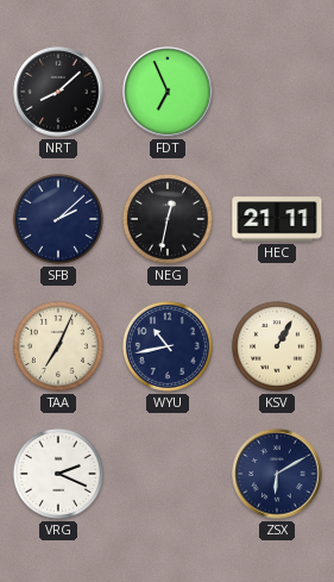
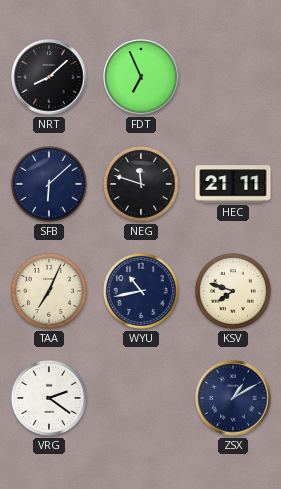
SFB: 2:08 -> 6:08
NEG: 12:32 -> 11:48
KSV: 1:05 -> 7:48
VRG: 2:19 -> 2:21
ZSX: 6:10 -> 1:10
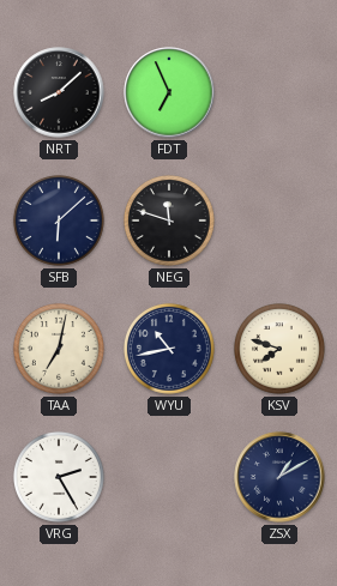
HEC: 21:11 -> none
TAA: 7:04 -> 7:02
VRG: 2:21 -> 2:25
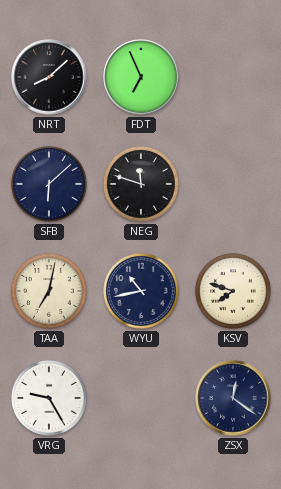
VRG: 2:25 -> 9:25
ZSX: 1:10 -> 12:21
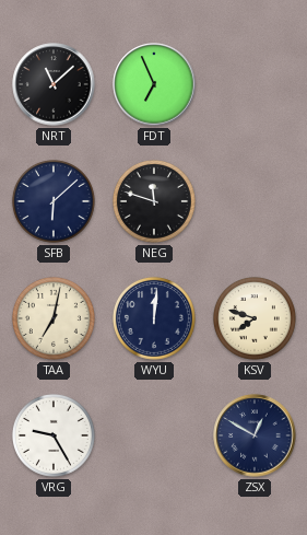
NRT: 8:08 -> 11:08
WYU: 10:43 -> 12:01
ZSX: 12:21 -> 12:50
